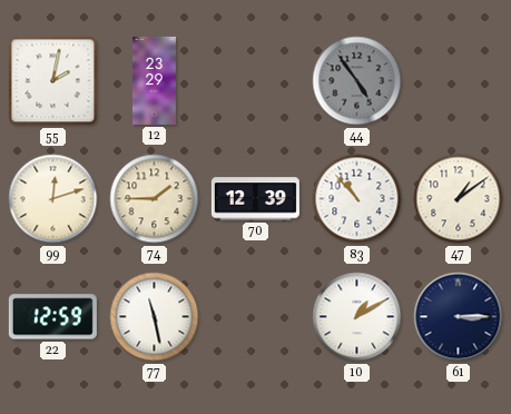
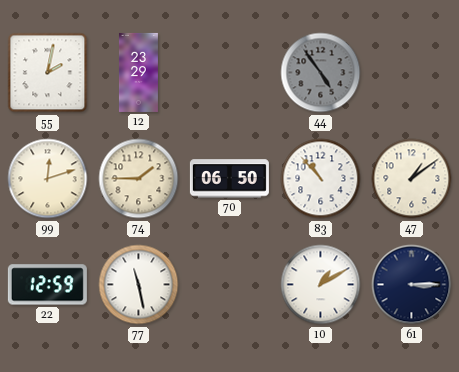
70: 12:39 -> 06:50
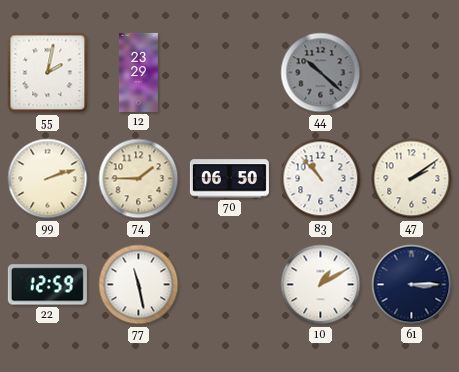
44: 4:54 -> 10:22
99: 12:12 -> 2:12
47: 1:09 -> 2:09
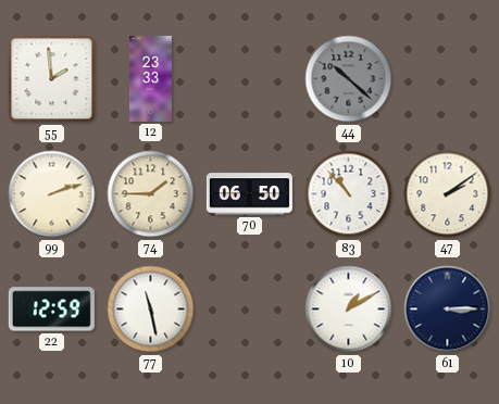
55: 2:02 -> 1:59
12: 23:29 -> 23:33
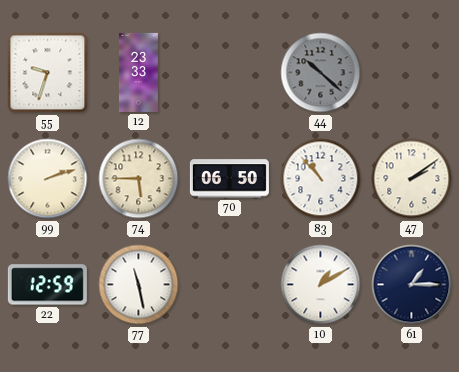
55: 1:59 -> 9:33
74: 1:45 -> 5:45
61: 3:15 -> 1:15
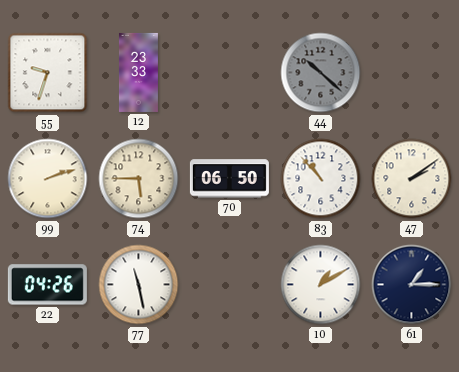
22: 12:59 -> 04:26
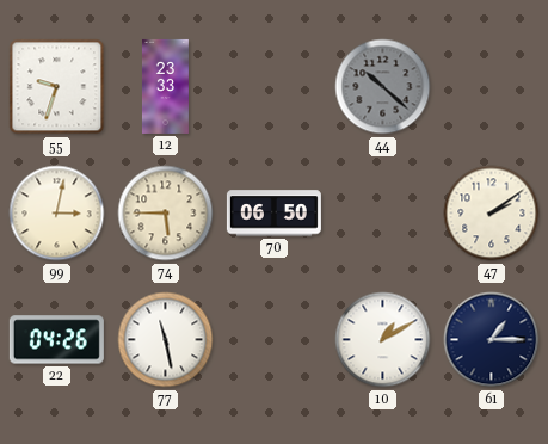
99: 2:12 -> 3:02
83: 10:53 -> none
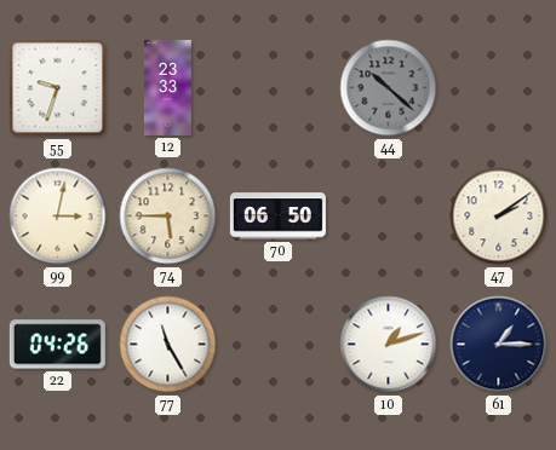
77: 11:28 -> 11:25
10: 1:10 -> 1:12
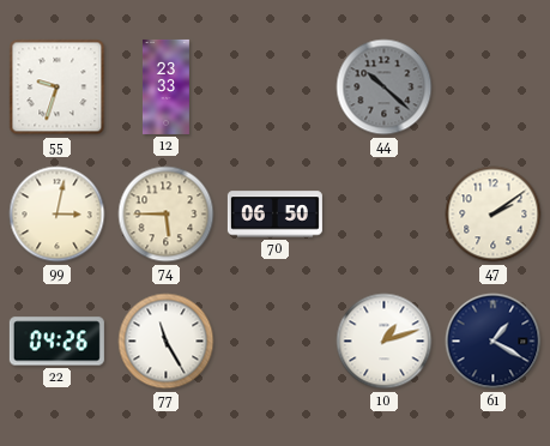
61: 1:15 -> 1:20
